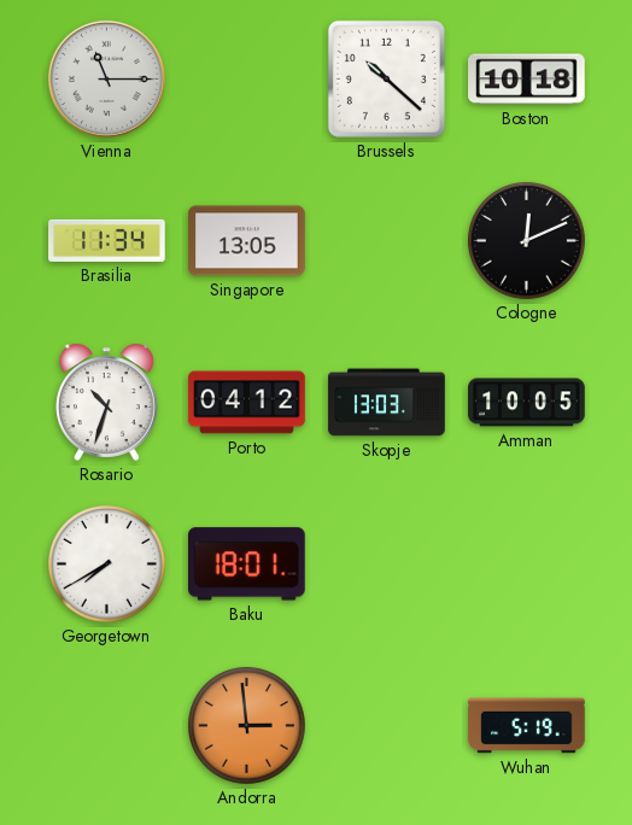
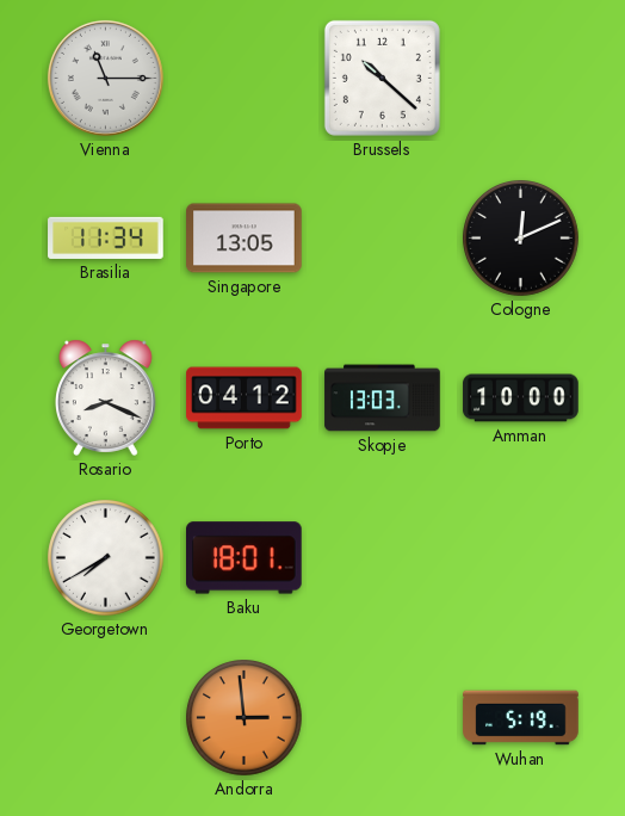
Boston: 10:18 -> none
Rosario: 10:33 -> 8:19
Amman: 10:05 -> 10:00
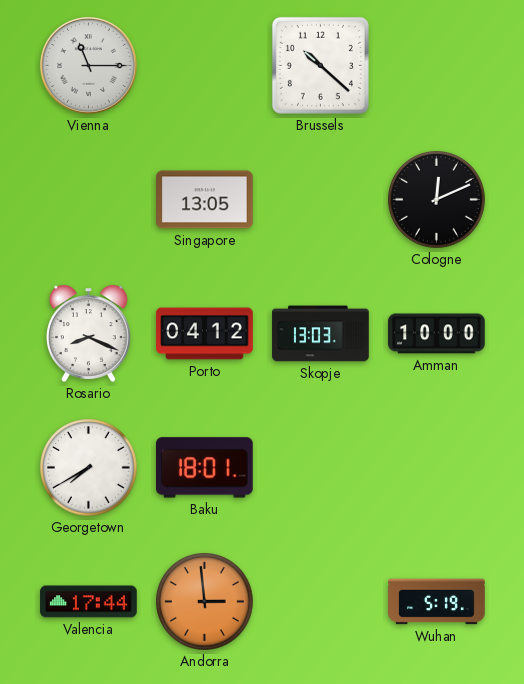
Brasilia: 11:34 -> none
Valencia: none -> 17:44
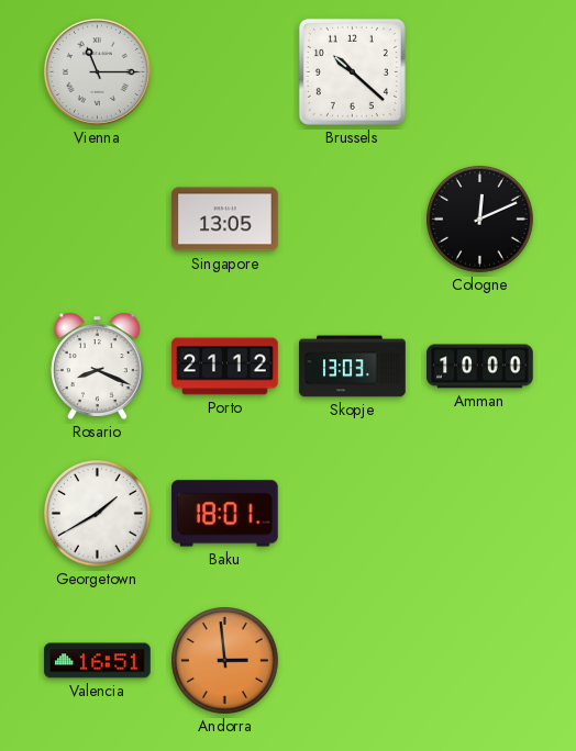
Porto: 04:12 -> 21:12
Georgetown: 7:40 -> 1:40
Valencia: 17:44 -> 16:51
Wuhan: 5:19 -> none
